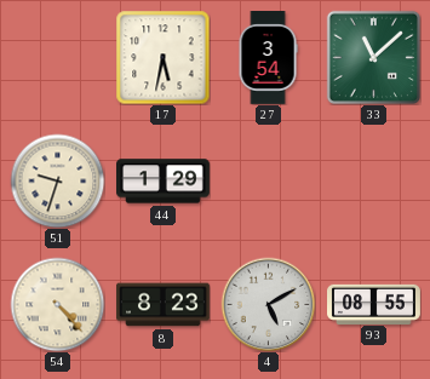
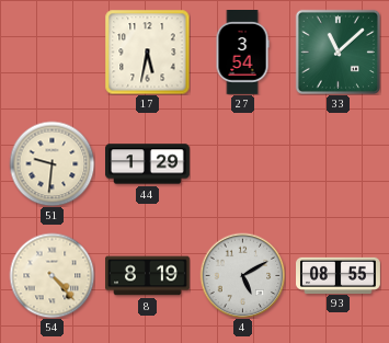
51: 9:33 -> 9:31
8: 8:23 -> 8:19
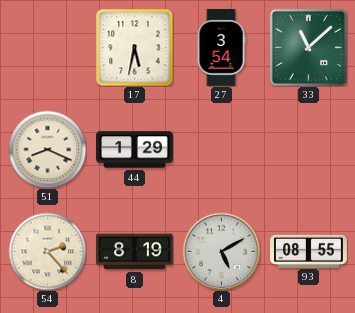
51: 9:31 -> 8:19
54: 4:23 -> 2:23
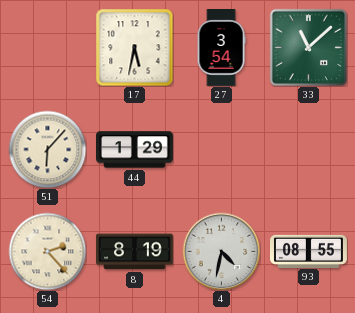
51: 8:19 -> 6:07
4: 5:10 -> 4:32
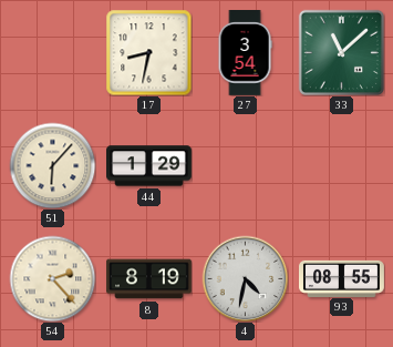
17: 5:32 -> 8:32
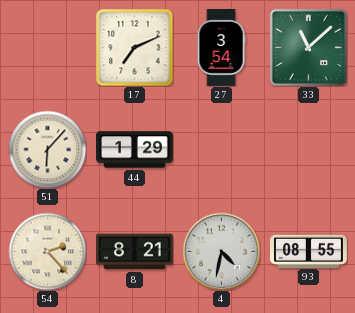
17: 8:32 -> 7:11
8: 8:19 -> 8:21
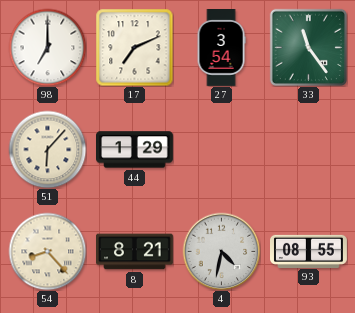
98: none -> 7:00
33: 11:08 -> 11:24
54: 2:23 -> 8:23
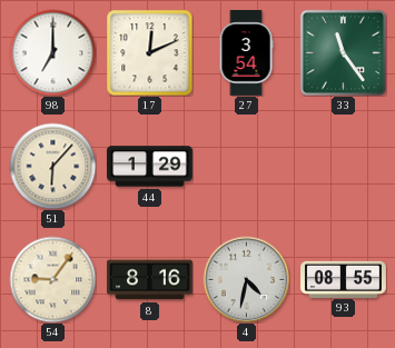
17: 7:11 -> 12:11
54: 8:23 -> 9:06
8: 8:21 -> 8:16
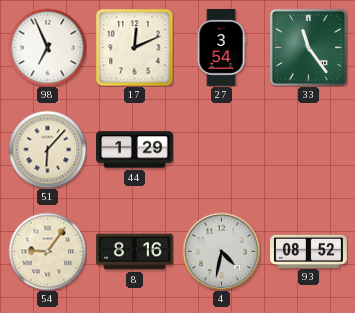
98: 7:00 -> 6:56
93: 08:55 -> 08:52
